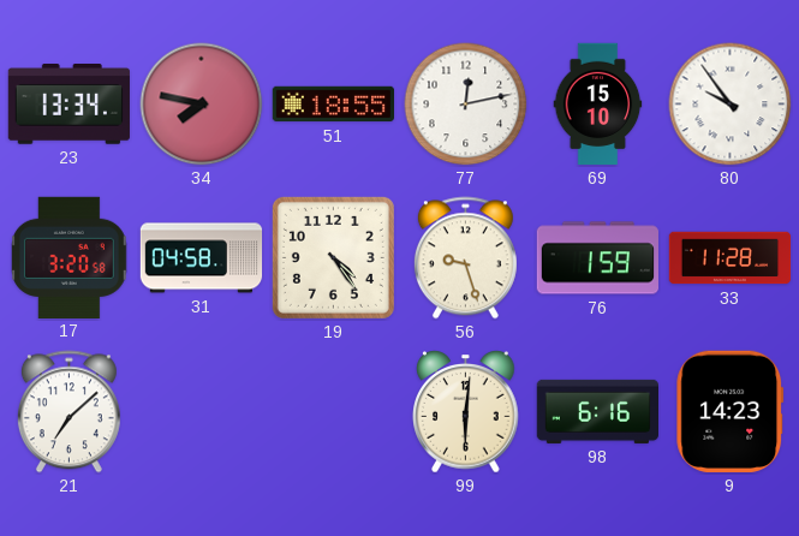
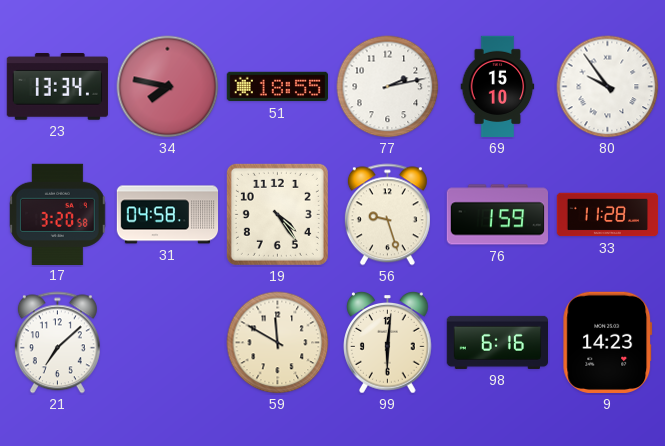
77: 12:13 -> 2:13
59: none -> 11:50
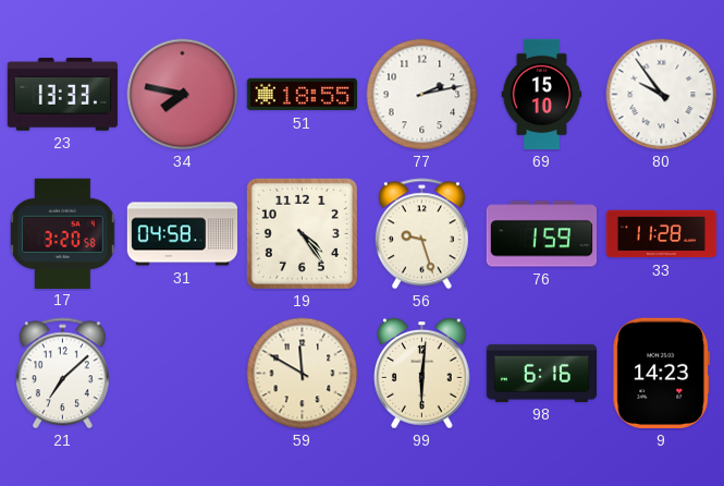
23: 13:34 -> 13:33
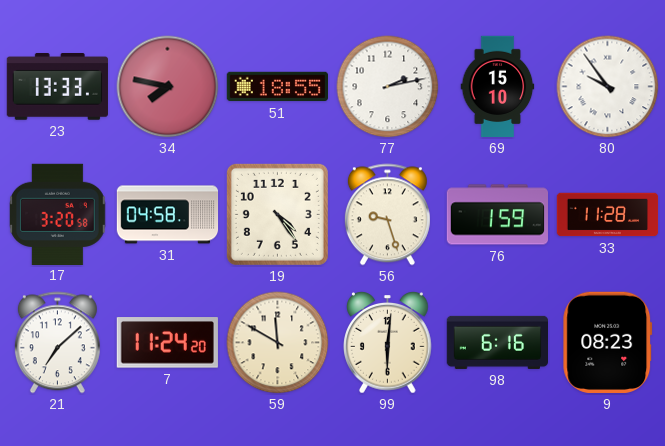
7: none -> 11:24
9: 14:23 -> 08:23
